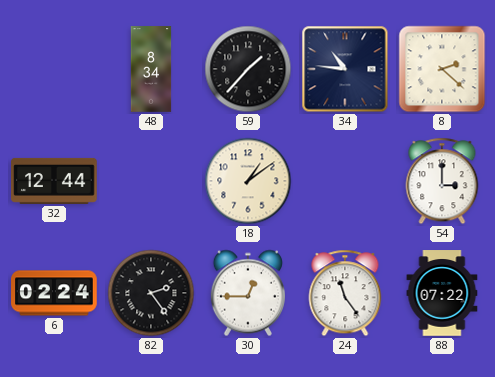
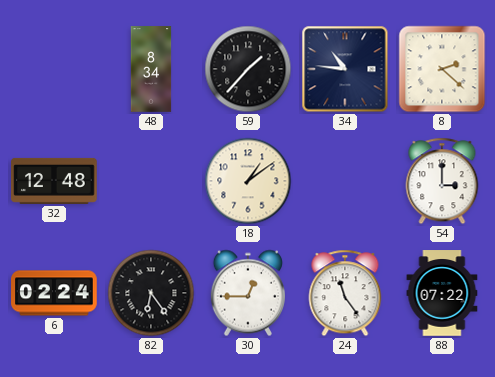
32: 12:44 -> 12:48
82: 2:24 -> 6:24
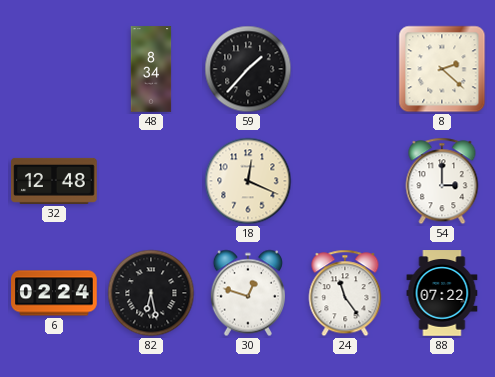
34: 10:46 -> none
18: 1:09 -> 12:19
82: 6:24 -> 6:28
30: 12:45 -> 12:48
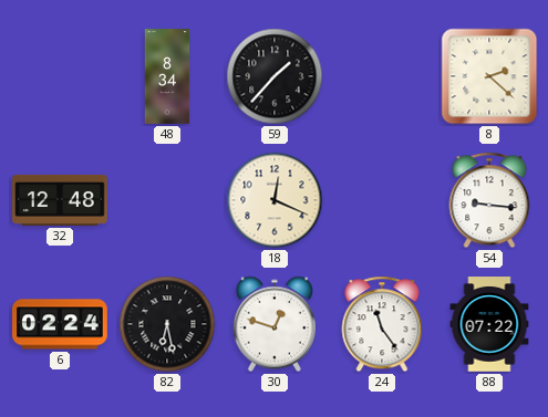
54: 3:00 -> 9:16
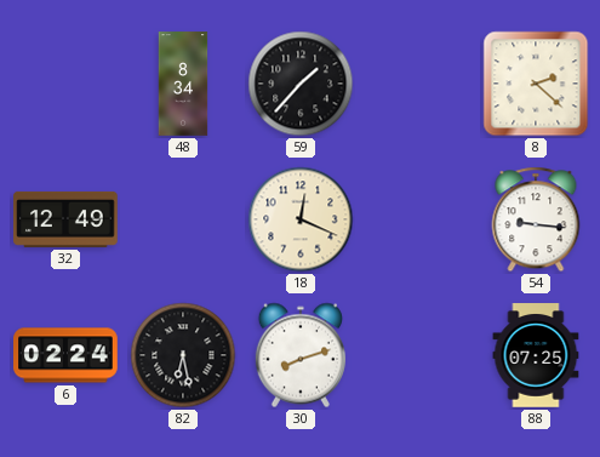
32: 12:48 -> 12:49
30: 12:48 -> 8:12
24: 11:24 -> none
88: 07:22 -> 07:25
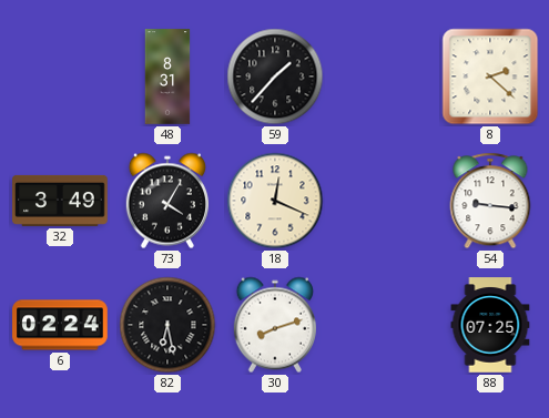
48: 8:34 -> 8:31
32: 12:49 -> 3:49
73: none -> 4:05
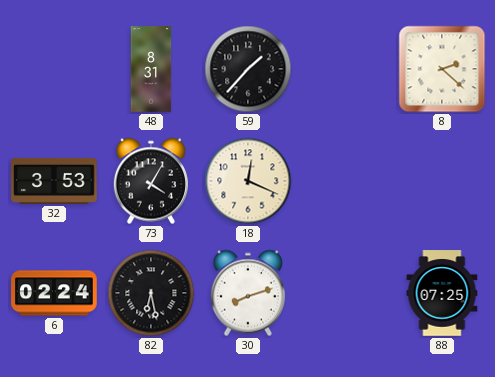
32: 3:49 -> 3:53
54: 9:16 -> none
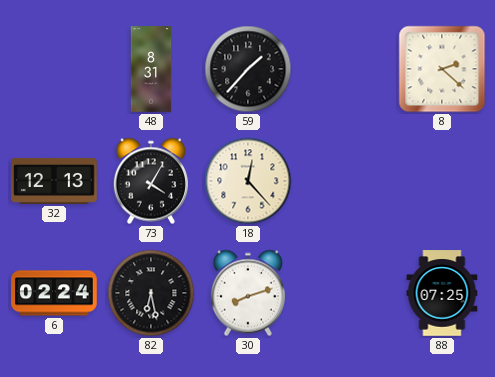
32: 3:53 -> 12:13
18: 12:19 -> 12:23
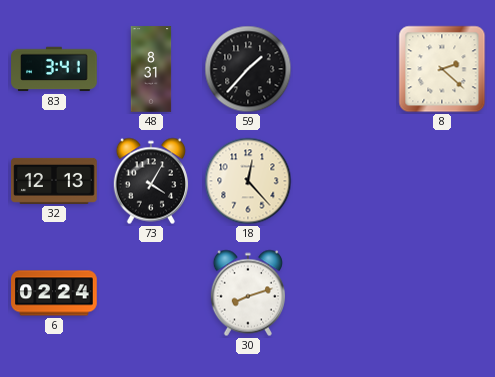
83: none -> 3:41
82: 6:28 -> none
88: 07:25 -> none
